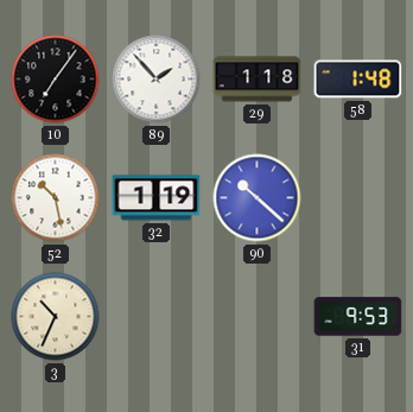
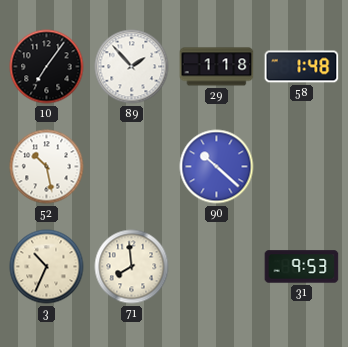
32: 1:19 -> none
71: none -> 7:59
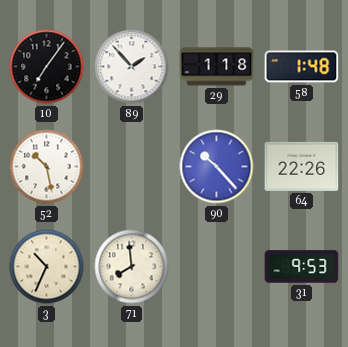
90: 10:22 -> 10:23
64: none -> 22:26
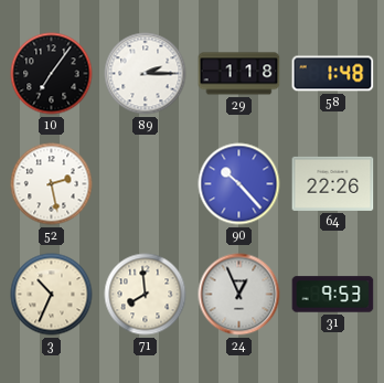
89: 1:53 -> 2:15
52: 10:28 -> 2:28
24: none -> 12:56
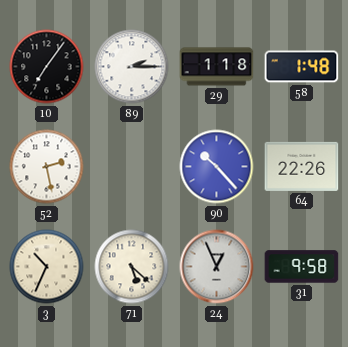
71: 7:59 -> 5:22
31: 9:53 -> 9:58
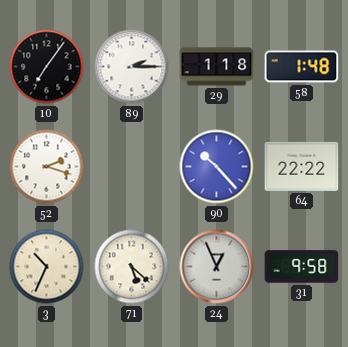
52: 2:28 -> 2:18
64: 22:26 -> 22:22
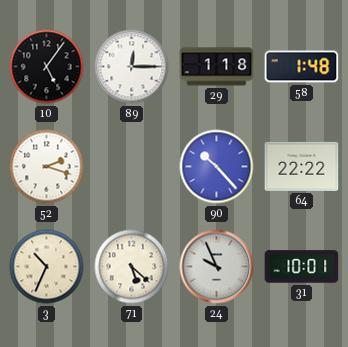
10: 7:06 -> 5:06
89: 2:15 -> 12:15
24: 12:56 -> 9:56
31: 9:58 -> 10:01
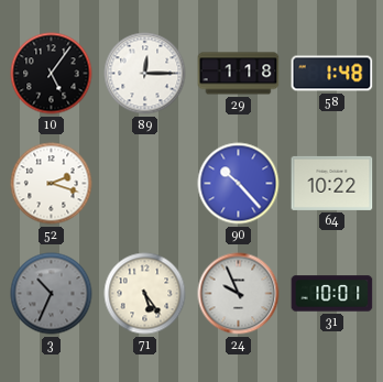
64: 22:22 -> 10:22
3 dial: cream -> grey
71: 5:22 -> 5:24
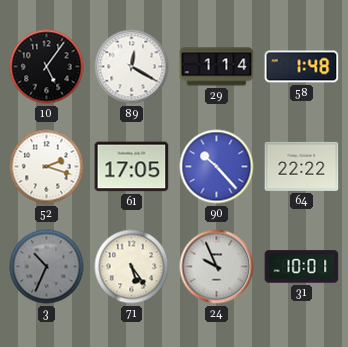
89: 12:15 -> 12:20
29: 1:18 -> 1:14
61: none -> 17:05
64: 10:22 -> 22:22
